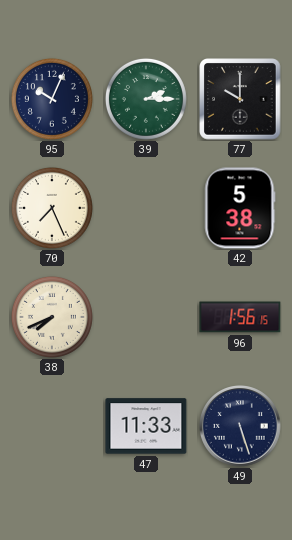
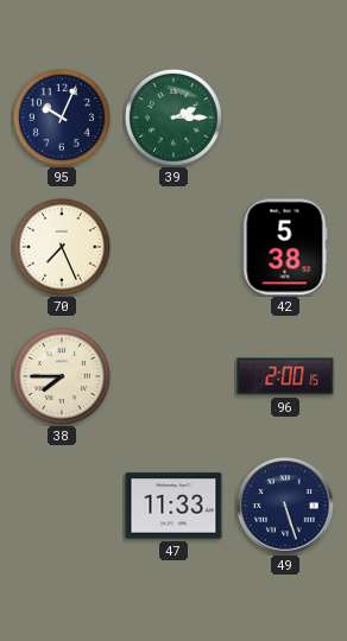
77: 10:00 -> none
38: 7:41 -> 7:45
96: 1:56 -> 2:00
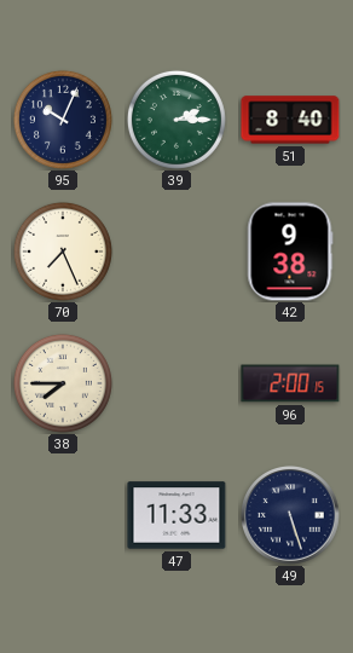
51: none -> 8:40
42: 5:38 -> 9:38
